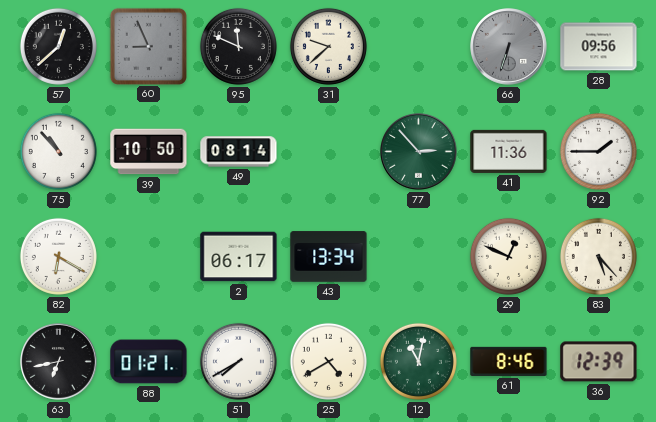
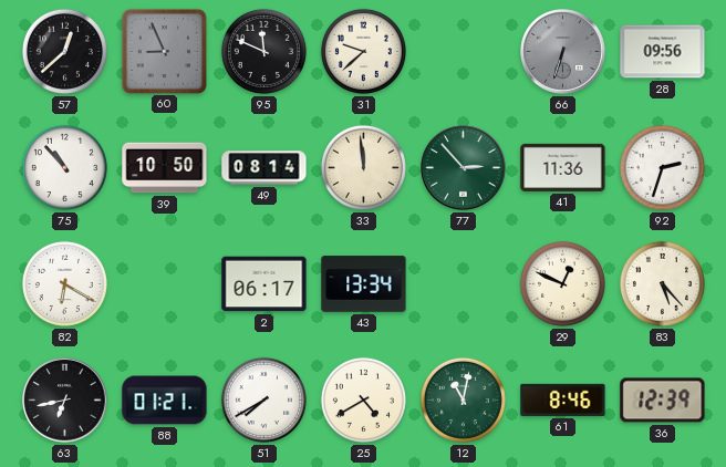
33: none -> 11:59
92: 1:45 -> 2:33
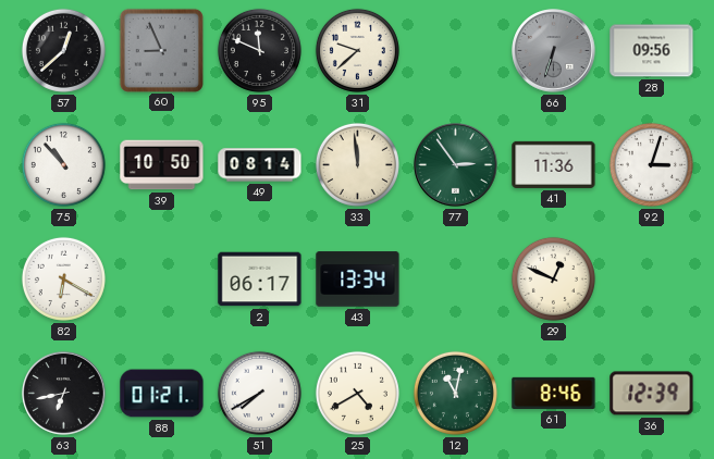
77: 2:53 -> 2:54
92: 2:33 -> 3:03
83: 5:23 -> none
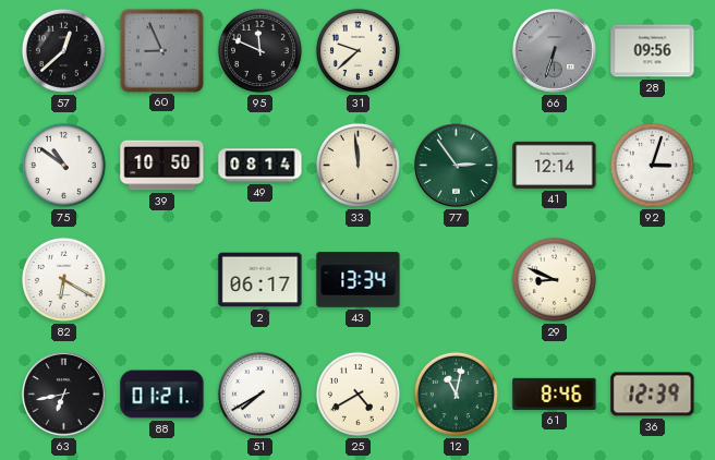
75: 10:53 -> 10:51
41: 11:36 -> 12:14
29: 12:49 -> 8:49
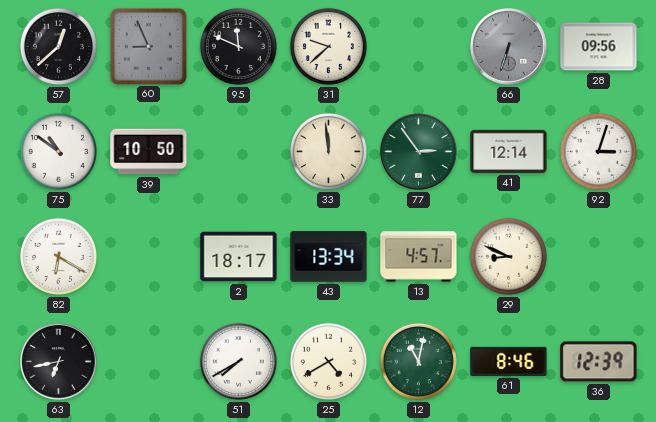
49: 08:14 -> none
2: 06:17 -> 18:17
13: none -> 4:57
88: 01:21 -> none
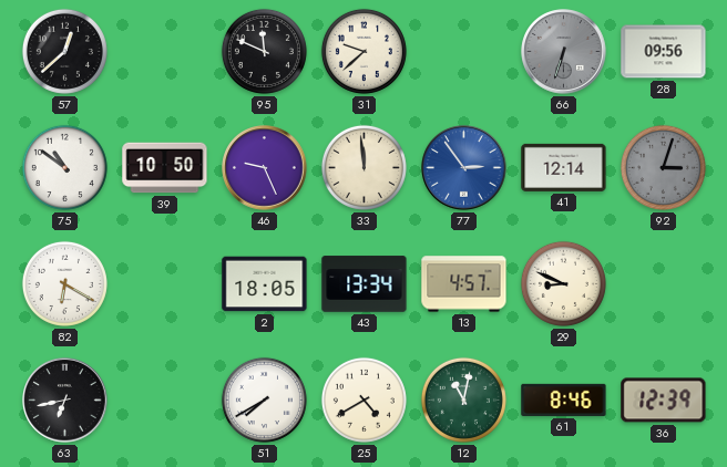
60: 8:56 -> none
46: none -> 9:26
77 dial: green -> blue
92 dial: white -> grey
2: 18:17 -> 18:05
